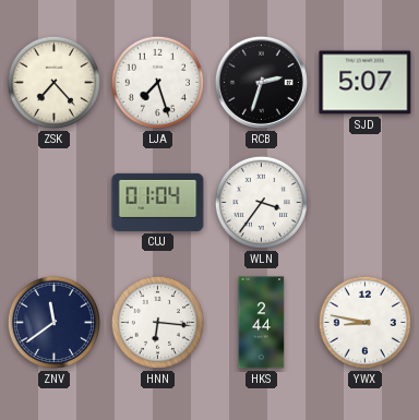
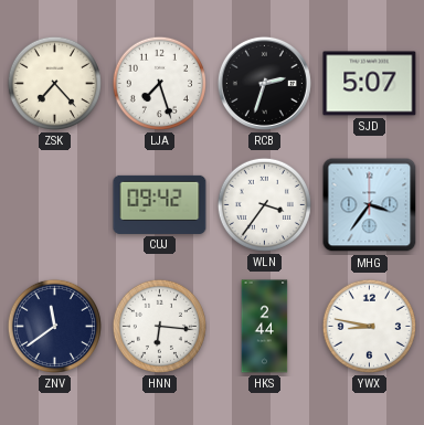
CUJ: 01:04 -> 09:42
MHG: none -> 3:36
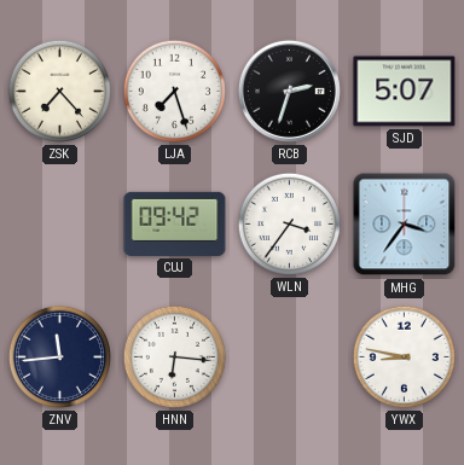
ZNV: 11:39 -> 11:44
HKS: 2:44 -> none
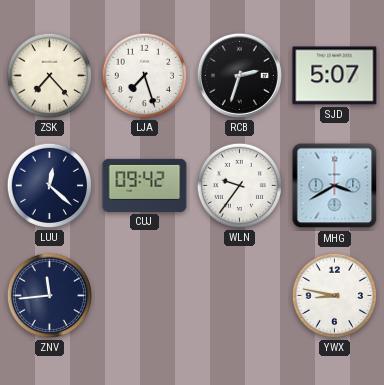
LUU: none -> 12:22
WLN: 3:36 -> 9:36
MHG: 3:36 -> 3:40
HNN: 6:16 -> none
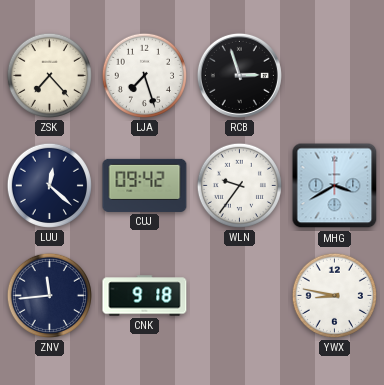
RCB: 2:33 -> 2:57
SJD: 5:07 -> none
CNK: none -> 9:18
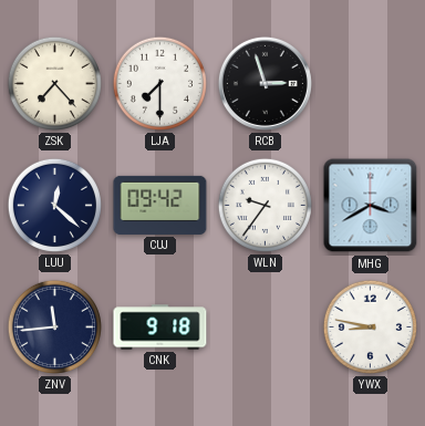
LJA: 7:27 -> 7:30
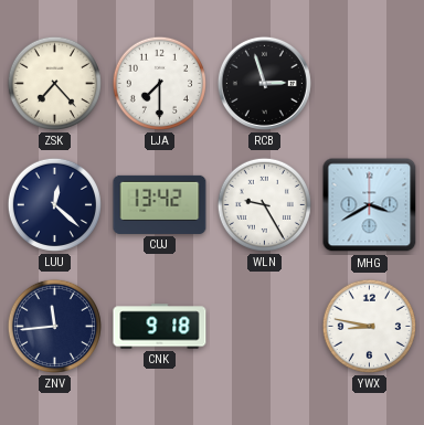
CUJ: 09:42 -> 13:42
WLN: 9:36 -> 9:25
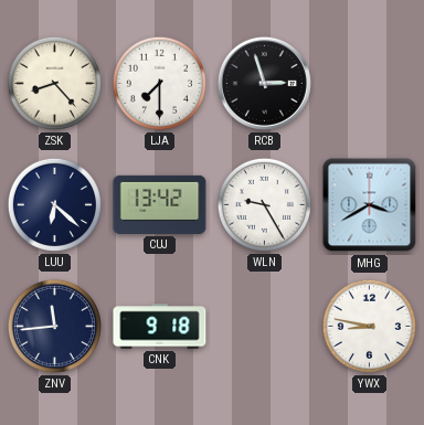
ZSK: 7:23 -> 8:23
LUU: 12:22 -> 6:22
